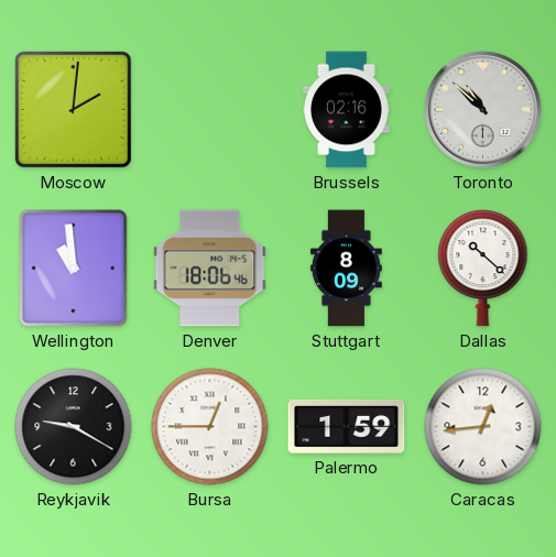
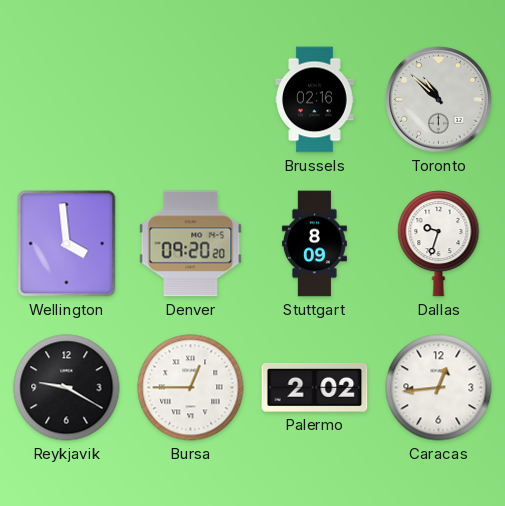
Moscow: 2:01 -> none
Wellington: 10:59 -> 3:59
Denver: 18:06 -> 09:20
Dallas: 10:22 -> 9:33
Palermo: 1:59 -> 2:02
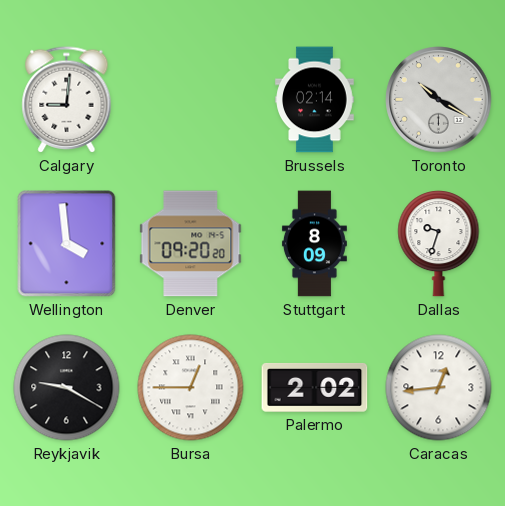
Calgary: none -> 9:01
Brussels: 02:16 -> 02:14
Toronto: 10:52 -> 10:20
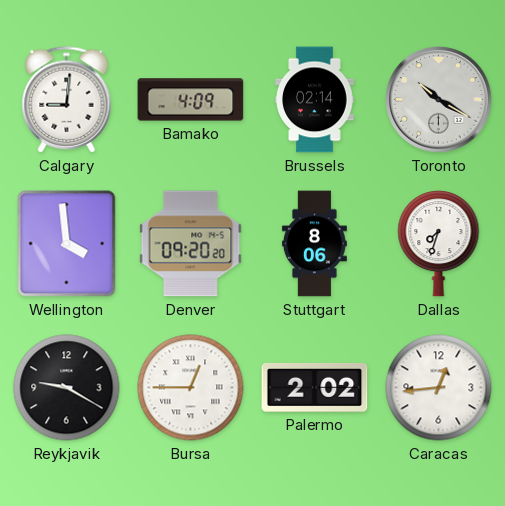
Bamako: none -> 4:09
Stuttgart: 8:09 -> 8:06
Dallas: 9:33 -> 7:33
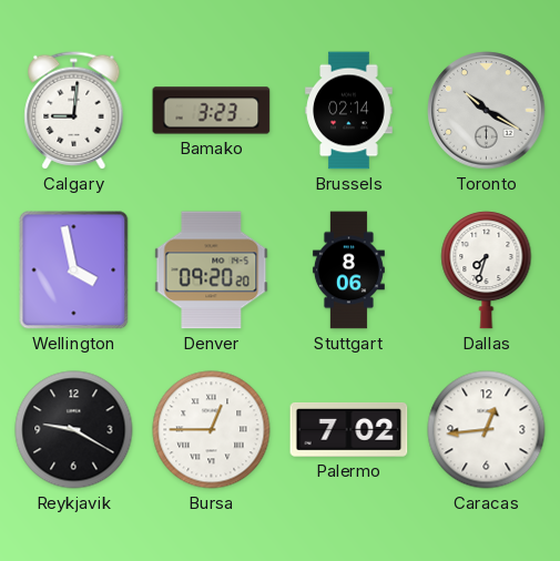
Bamako: 4:09 -> 3:23
Wellington: 3:59 -> 3:58
Palermo: 2:02 -> 7:02
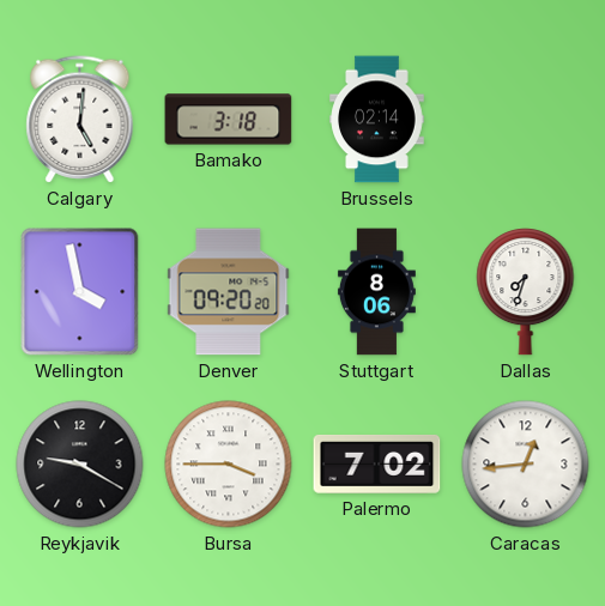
Calgary: 9:01 -> 5:01
Bamako: 3:23 -> 3:18
Toronto: 10:20 -> none
Bursa: 12:45 -> 3:45
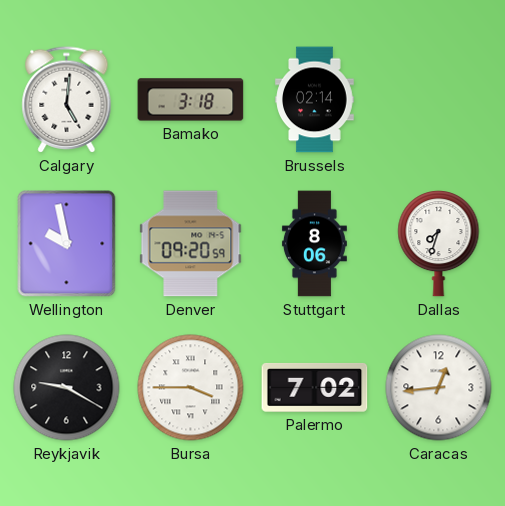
Wellington: 3:58 -> 9:58
Denver: 09:20:20 -> 09:20:59
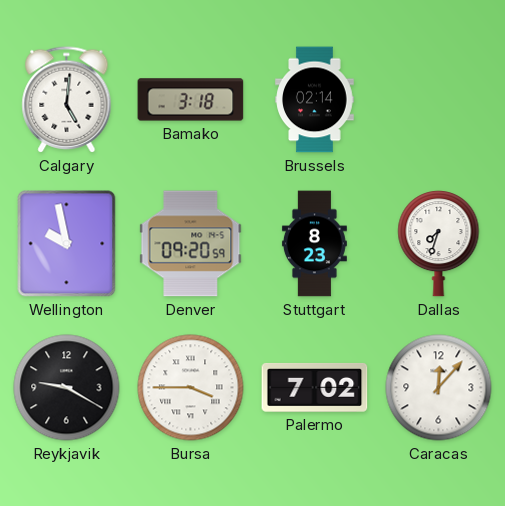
Stuttgart: 8:06 -> 8:23
Caracas: 12:44 -> 12:07
